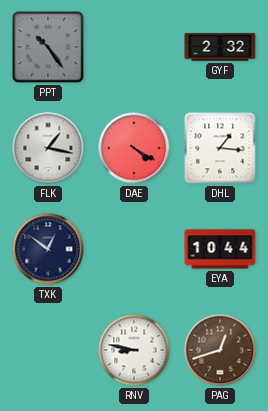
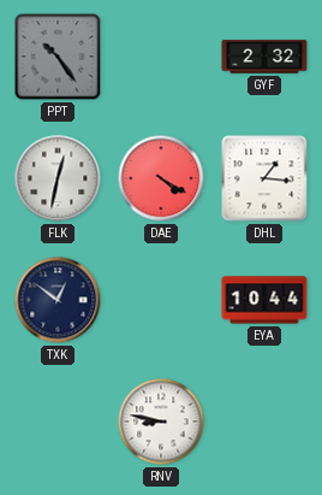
FLK: 1:17 -> 12:32
PAG: 12:42 -> none
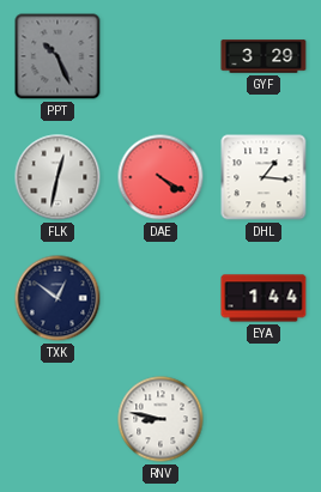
PPT: 10:24 -> 10:26
GYF: 2:32 -> 3:29
EYA: 10:44 -> 1:44
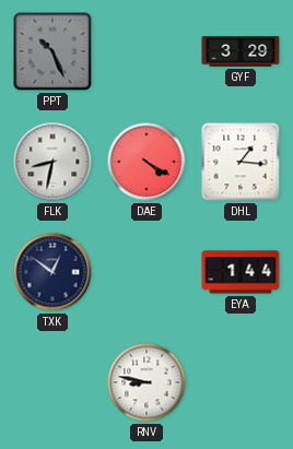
FLK: 12:32 -> 8:32
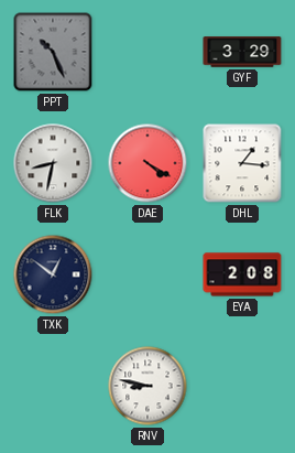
EYA: 1:44 -> 2:08
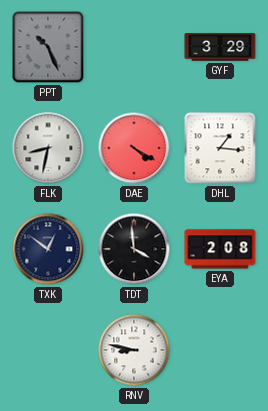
TDT: none -> 3:59
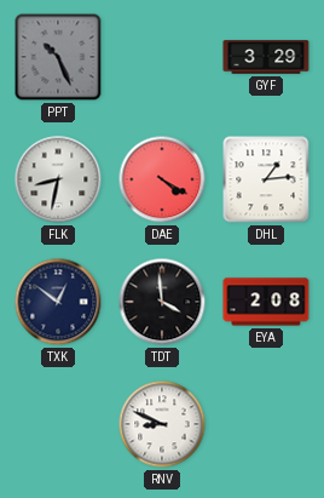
DHL: 1:16 -> 1:14
RNV: 8:47 -> 8:49
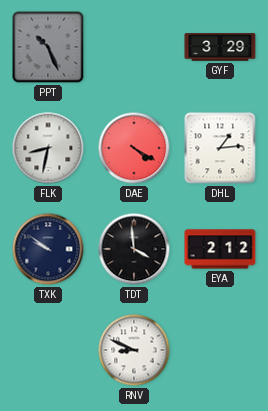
TXK: 12:51 -> 9:51
EYA: 2:08 -> 2:12
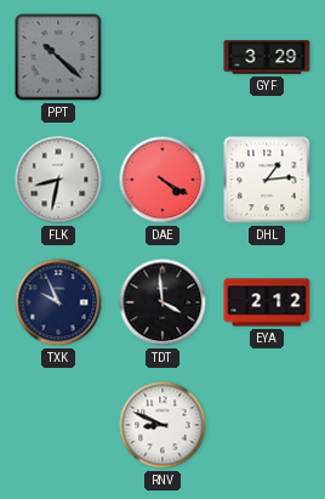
PPT: 10:26 -> 10:22
TXK: 9:51 -> 9:56
